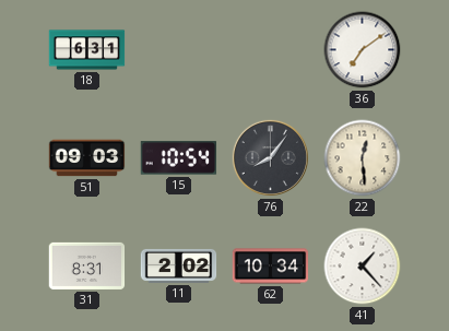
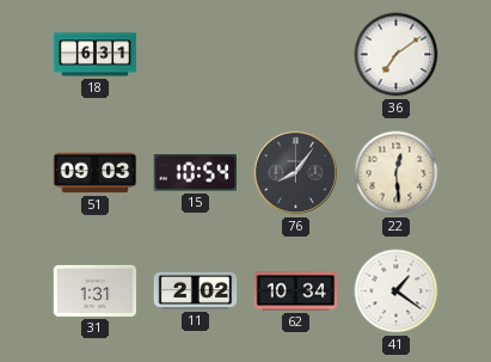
31: 8:31 -> 1:31
41: 1:23 -> 1:21
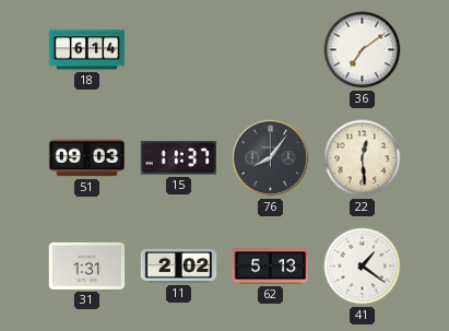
18: 6:31 -> 6:14
15: 10:54 -> 11:37
62: 10:34 -> 5:13
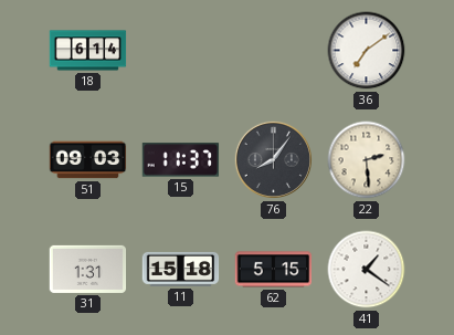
22: 12:29 -> 2:29
11: 2:02 -> 15:18
62: 5:13 -> 5:15
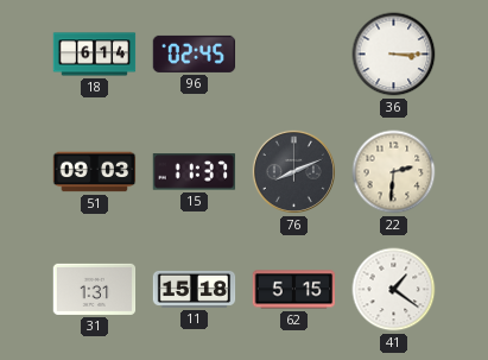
96: none -> 02:45
36: 7:09 -> 3:15
76: 8:06 -> 8:11
22: 2:29 -> 2:31
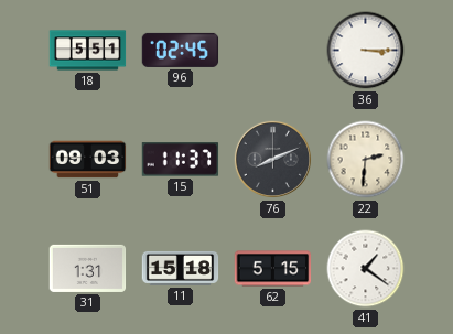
18: 6:14 -> 5:51
